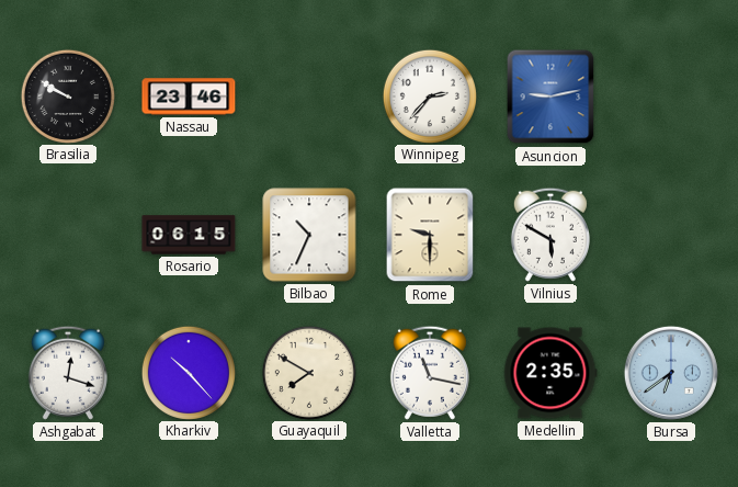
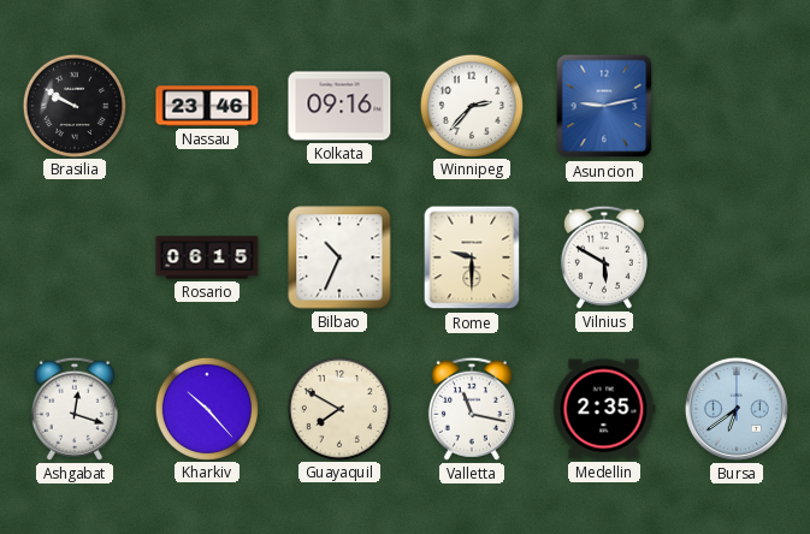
Kolkata: none -> 09:16
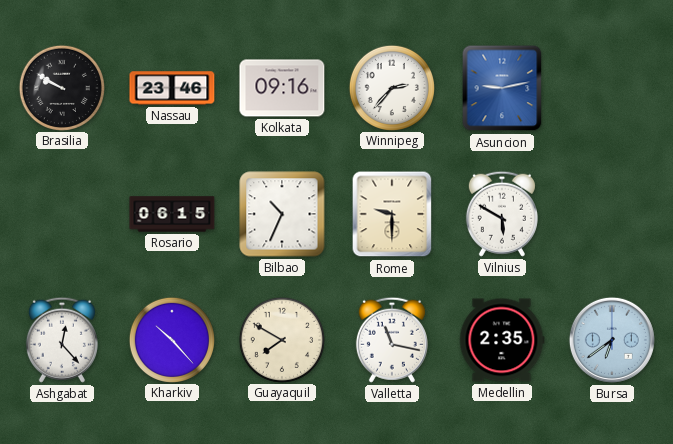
Ashgabat: 12:18 -> 12:23
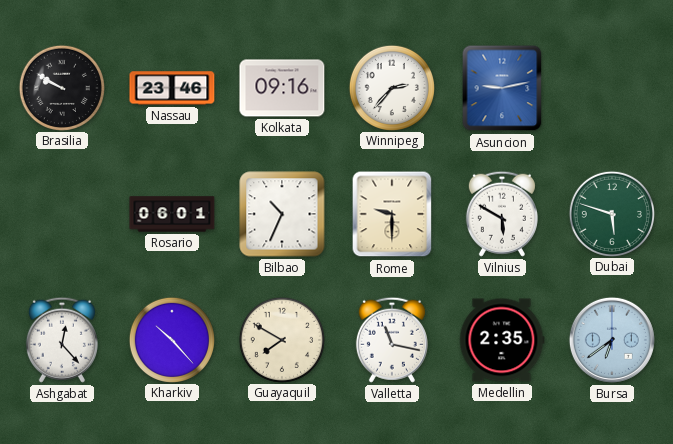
Rosario: 06:15 -> 06:01
Dubai: none -> 5:48
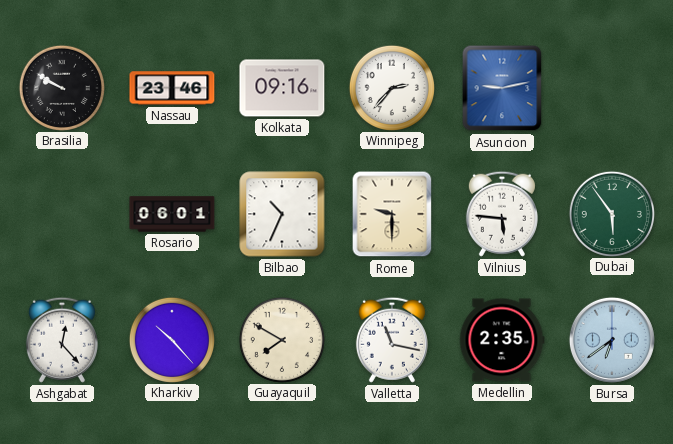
Vilnius: 5:50 -> 5:46
Dubai: 5:48 -> 5:54
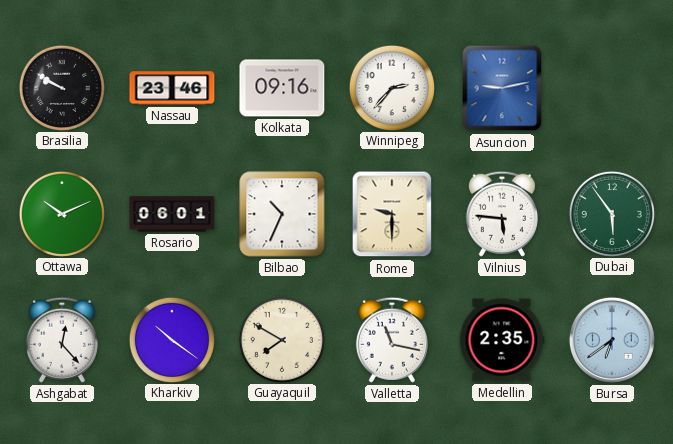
Ottawa: none -> 10:11
Kharkiv: 10:23 -> 10:21
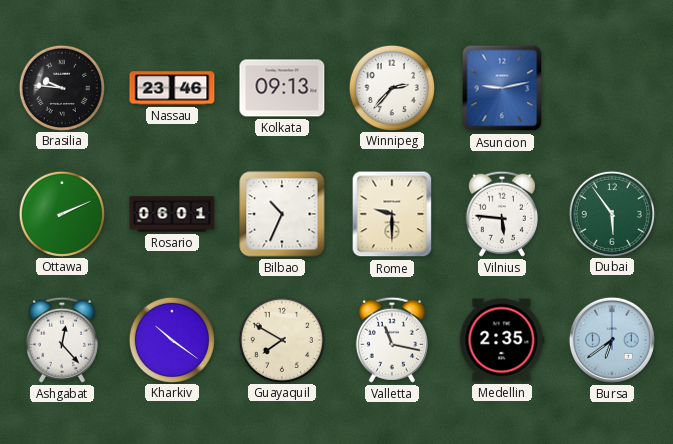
Brasilia: 9:50 -> 9:46
Kolkata: 09:16 -> 09:13
Ottawa: 10:11 -> 2:11
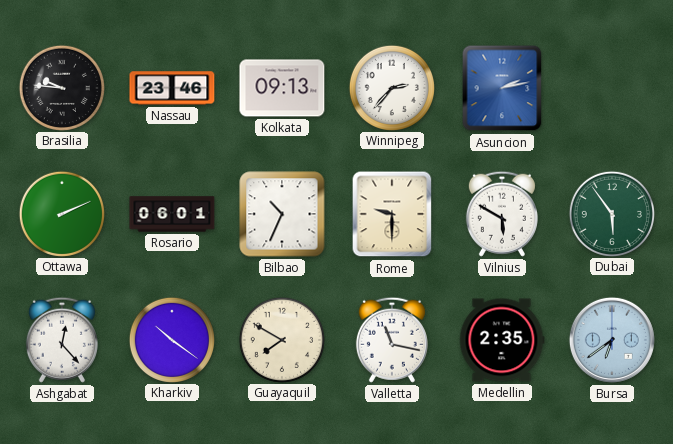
Asuncion: 9:13 -> 2:13
Vilnius: 5:46 -> 5:50
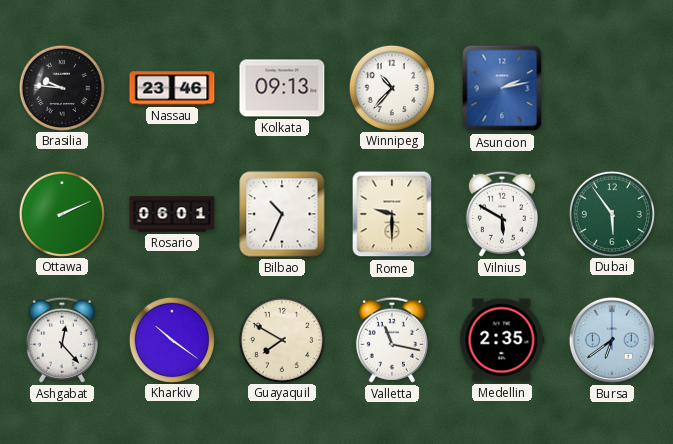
Winnipeg: 2:37 -> 10:37
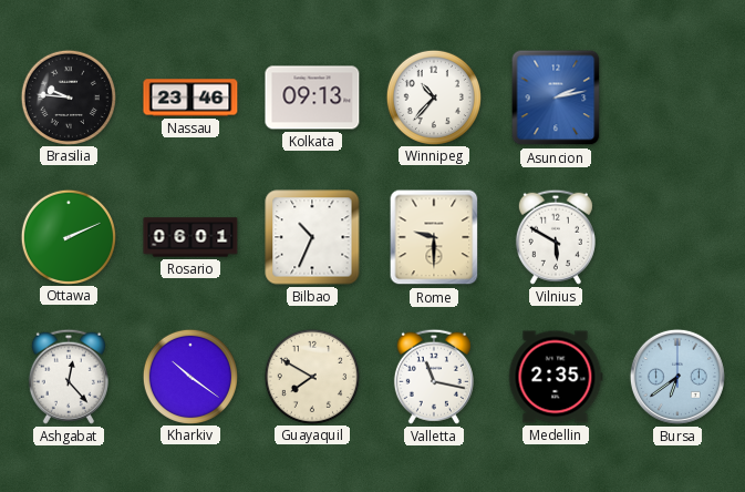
Dubai: 5:54 -> none
